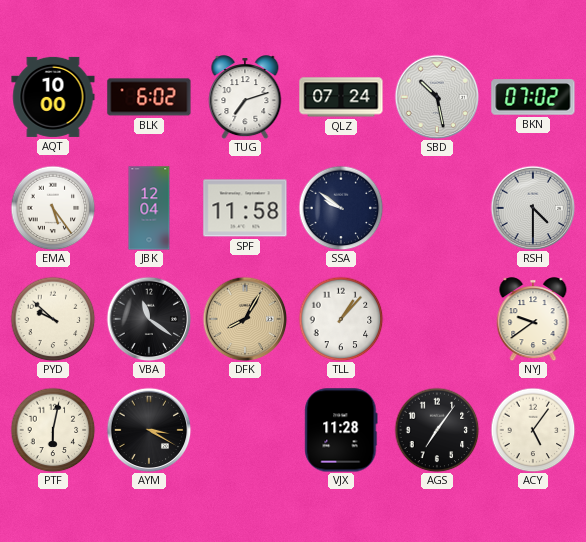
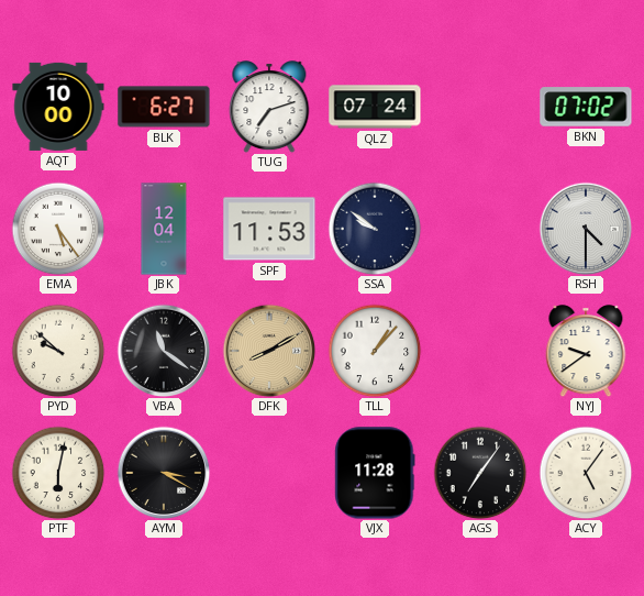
BLK: 6:02 -> 6:27
SBD: 10:28 -> none
SPF: 11:58 -> 11:53
DFK: 8:05 -> 8:10
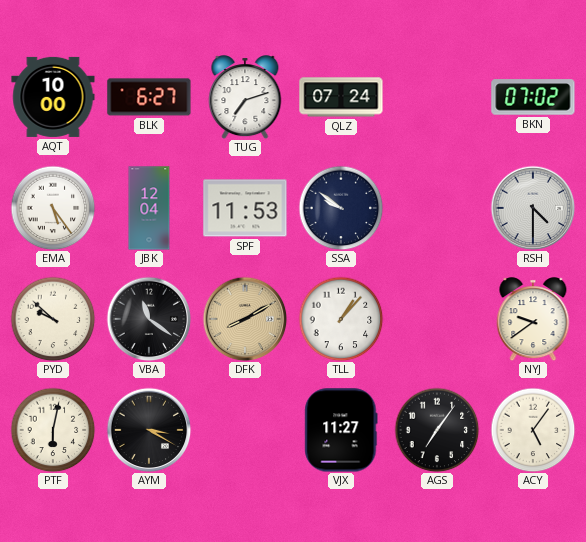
VJX: 11:28 -> 11:27
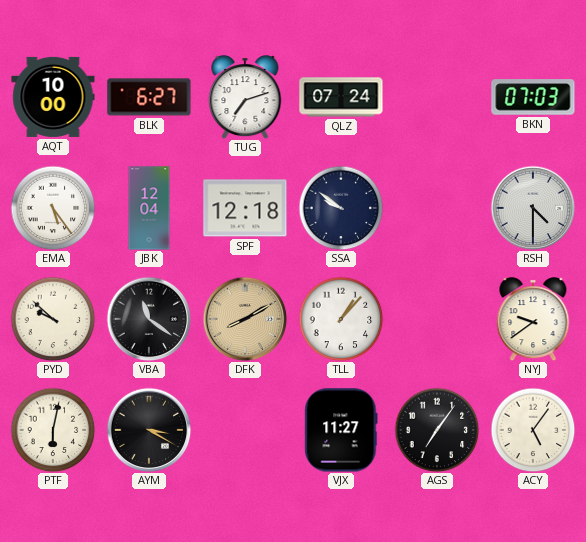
BKN: 07:02 -> 07:03
SPF: 11:53 -> 12:18
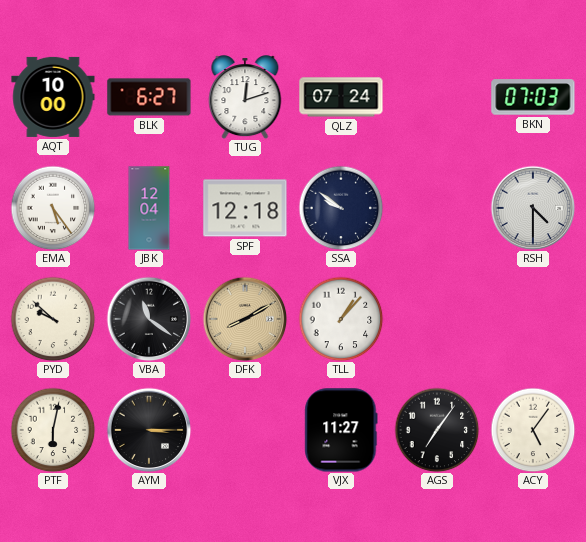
TUG: 7:12 -> 12:12
NYJ: 9:39 -> none
AYM: 3:20 -> 3:15
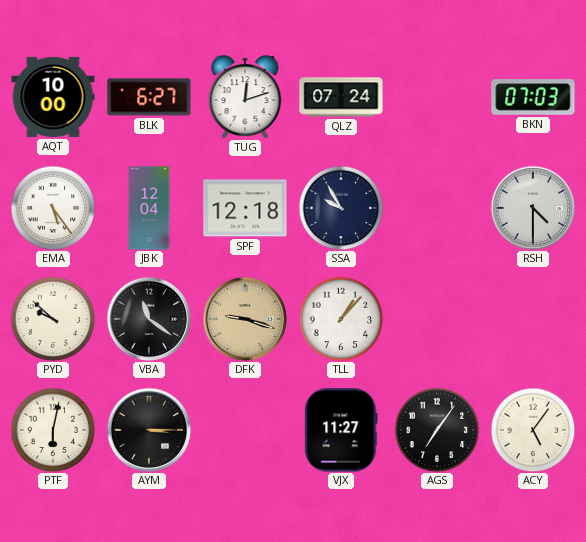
SSA: 9:51 -> 9:55
DFK: 8:10 -> 9:18
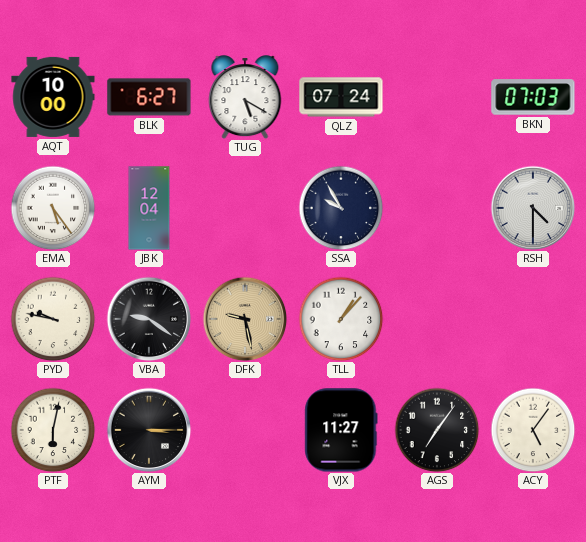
TUG: 12:12 -> 5:20
SPF: 12:18 -> none
PYD: 9:52 -> 9:47
VBA: 11:21 -> 9:21
DFK: 9:18 -> 9:28
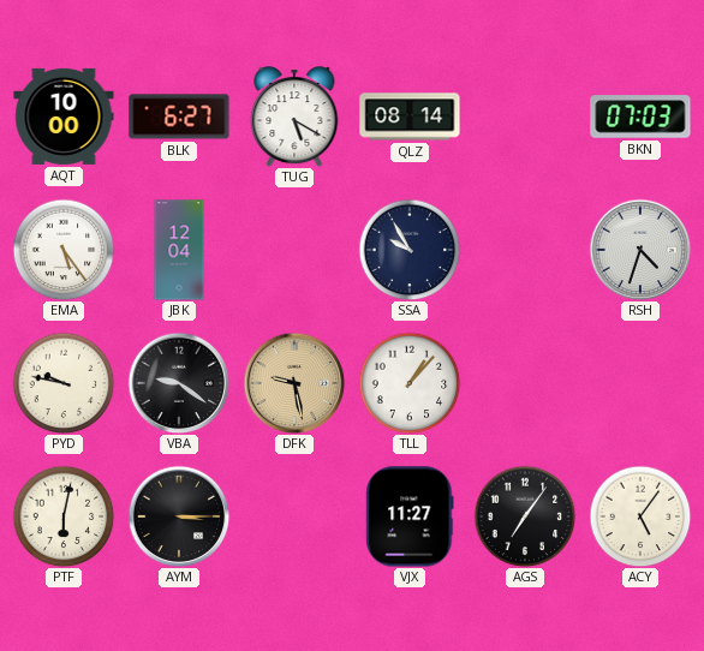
QLZ: 07:24 -> 08:14
RSH: 4:30 -> 4:33
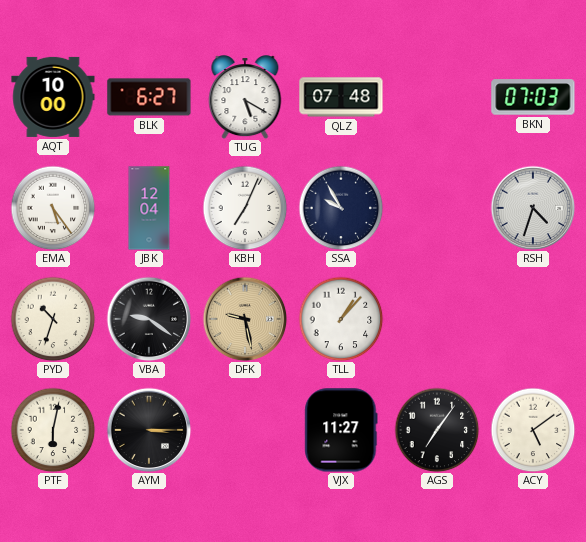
QLZ: 08:14 -> 07:48
KBH: none -> 7:04
PYD: 9:47 -> 10:33
ACY: 5:06 -> 5:09
